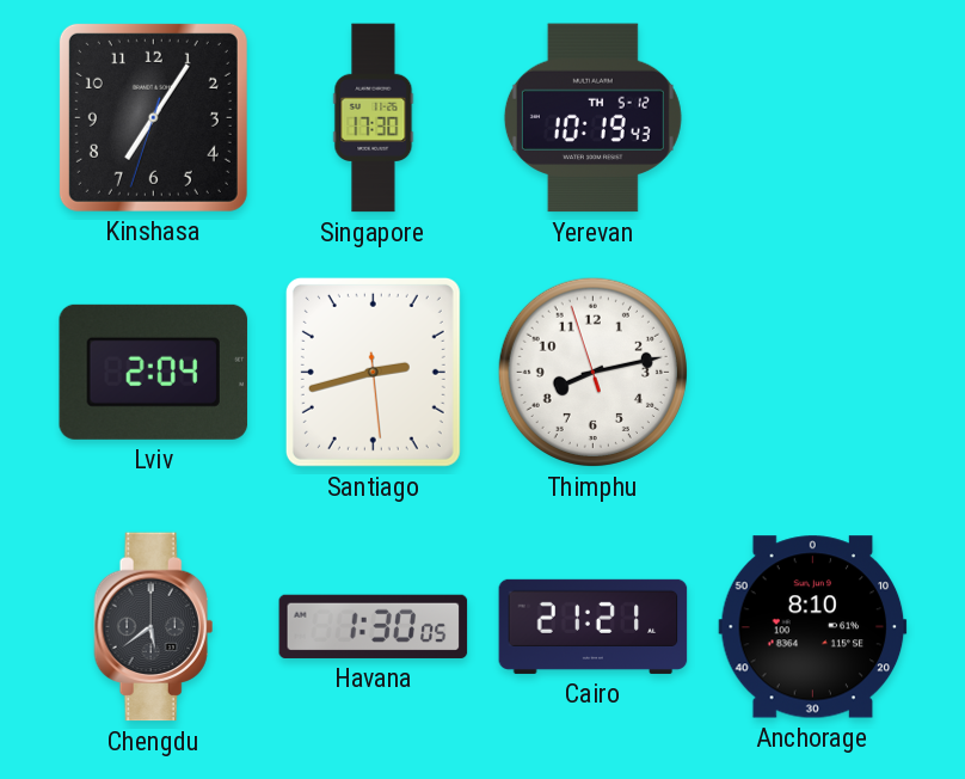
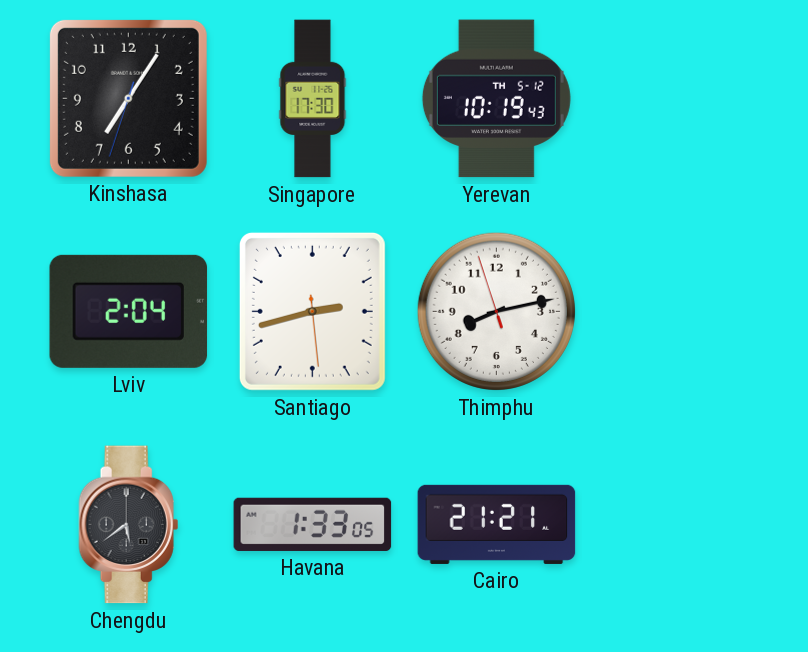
Havana: 1:30 -> 1:33
Anchorage: 8:10 -> none
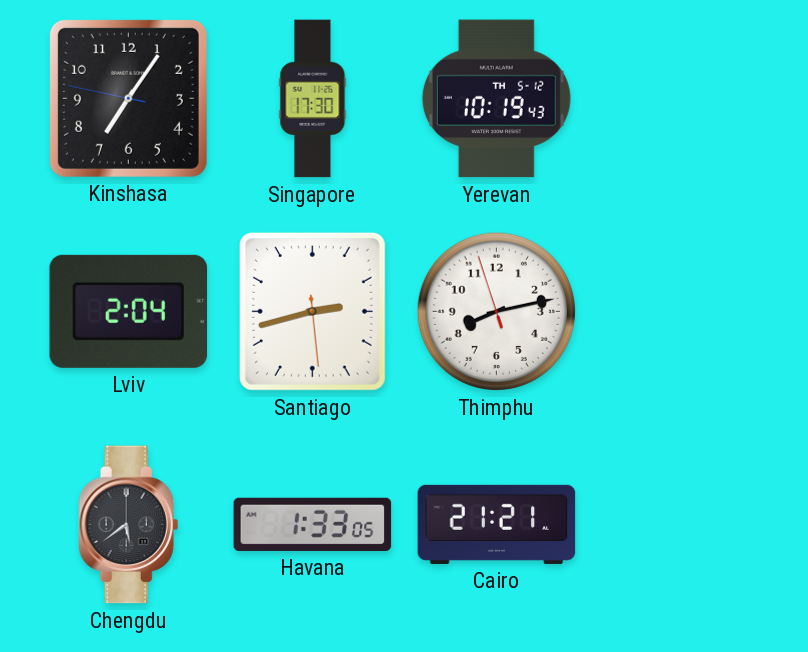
Kinshasa: 7:05:33 -> 7:05:47
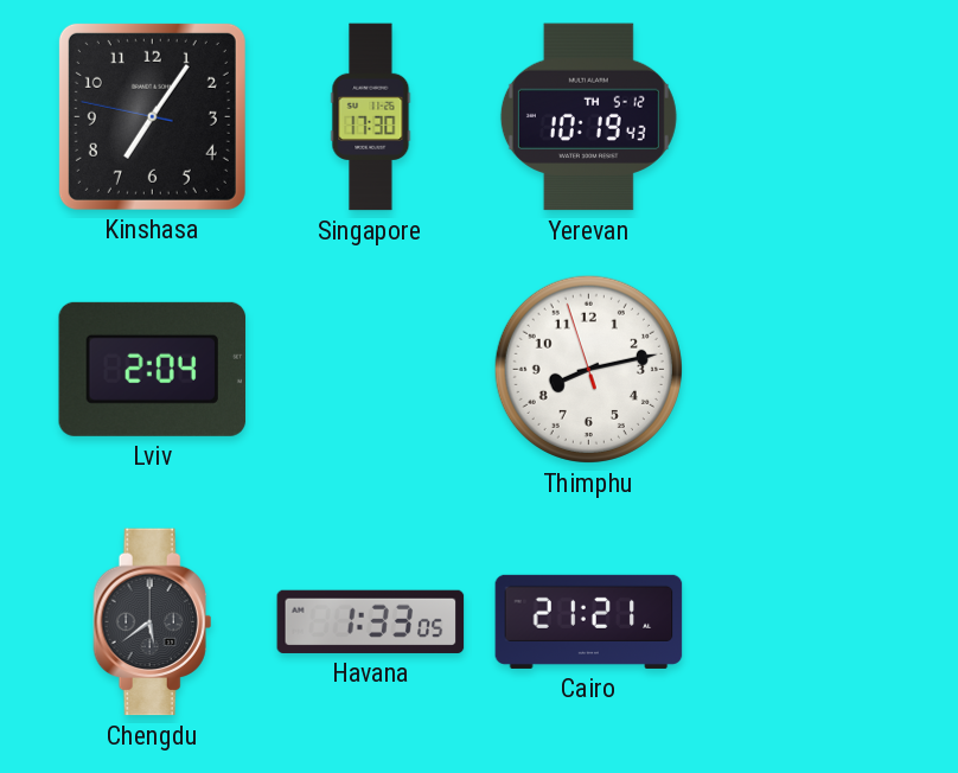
Santiago: 2:42 -> none
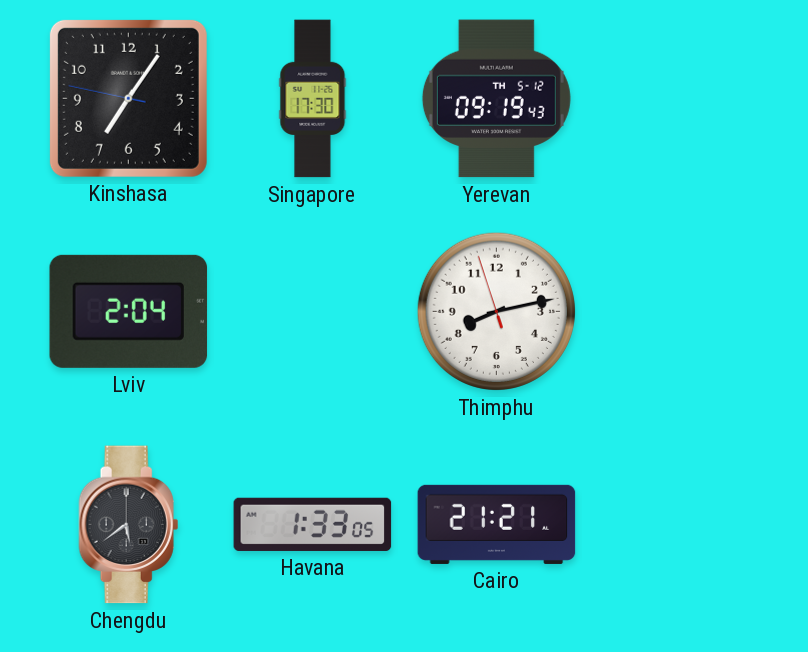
Yerevan: 10:19 -> 09:19
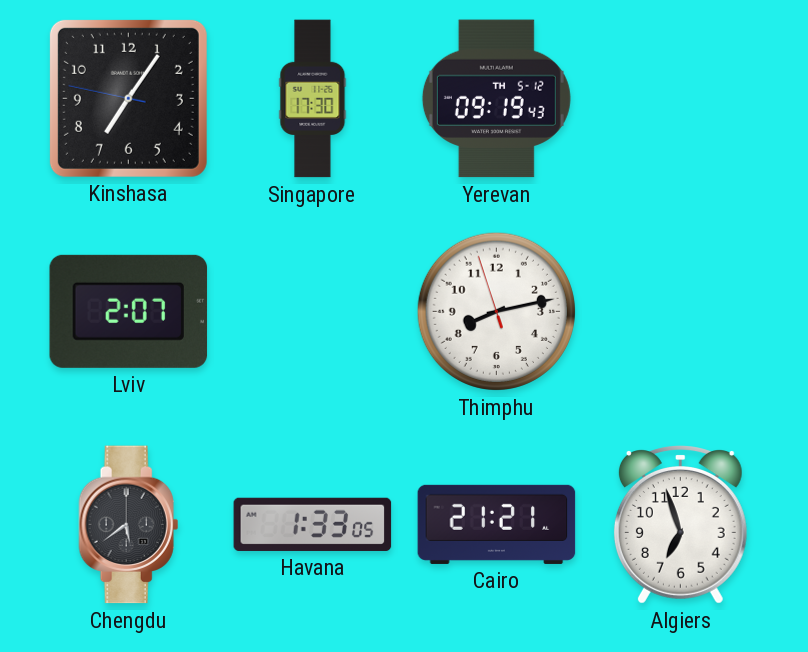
Lviv: 2:04 -> 2:07
Algiers: none -> 6:57
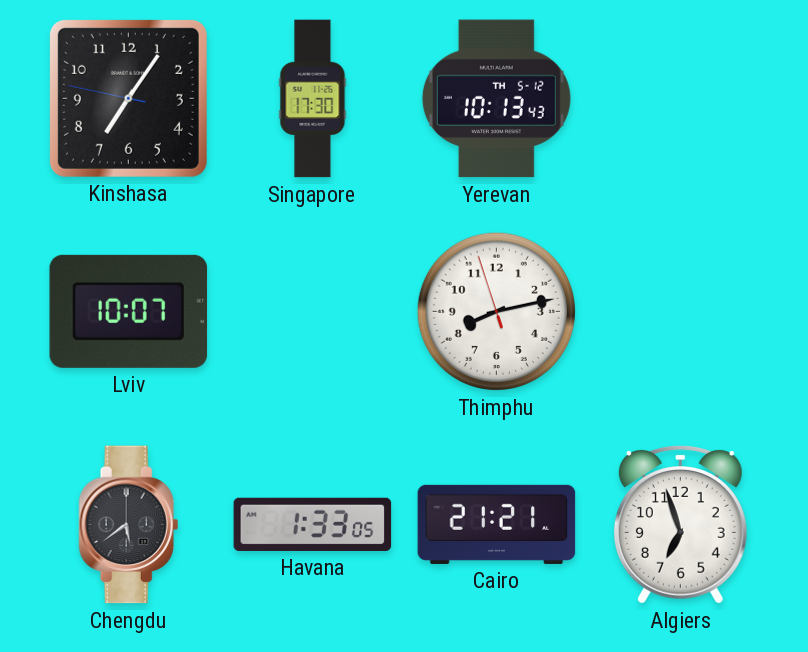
Yerevan: 09:19 -> 10:13
Lviv: 2:07 -> 10:07
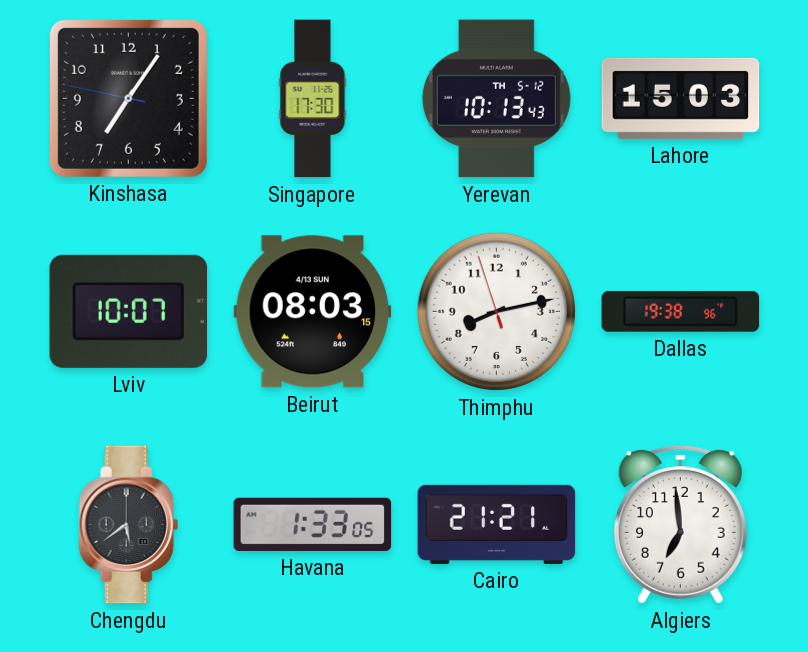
Lahore: none -> 15:03
Beirut: none -> 08:03
Dallas: none -> 19:38
Algiers: 6:57 -> 6:59
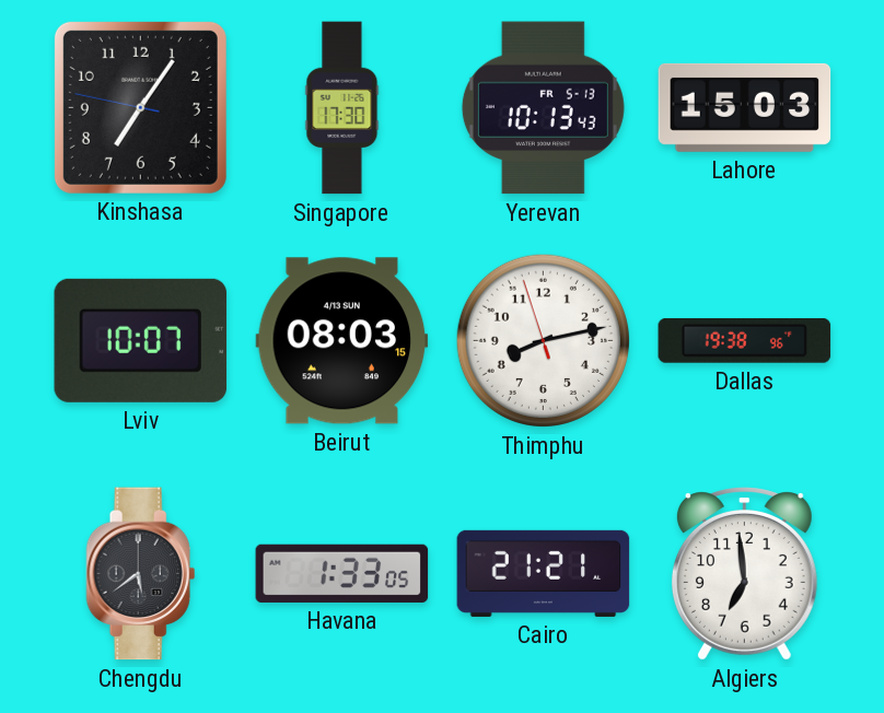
Yerevan date: TH 5-12 -> FR 5-13
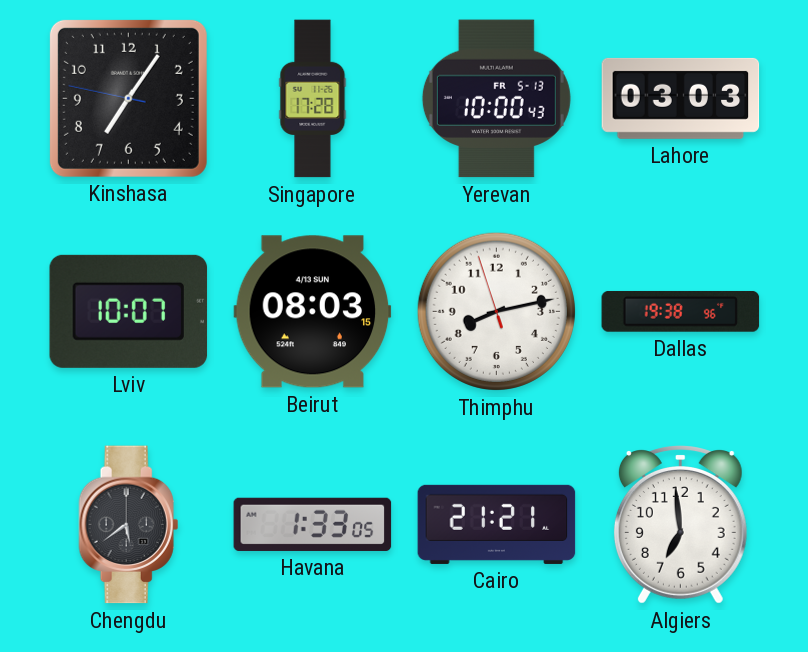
Singapore: 17:30 -> 17:28
Yerevan: 10:13 -> 10:00
Lahore: 15:03 -> 03:03
